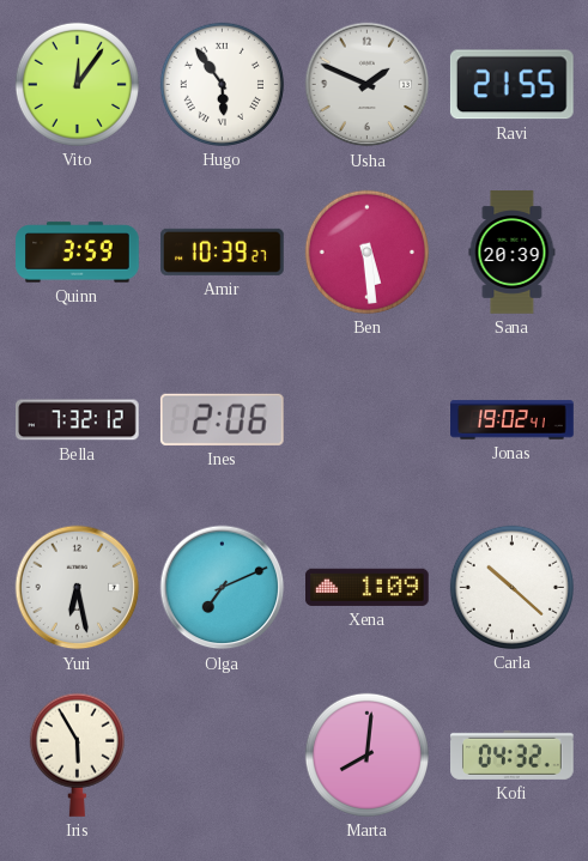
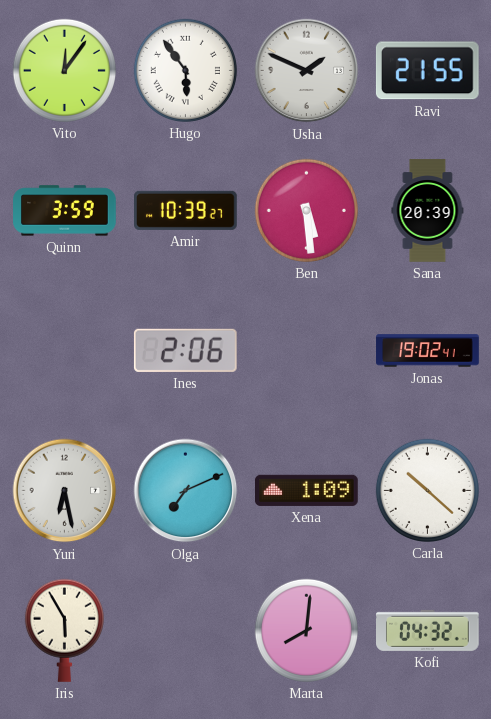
Bella: 7:32 -> none
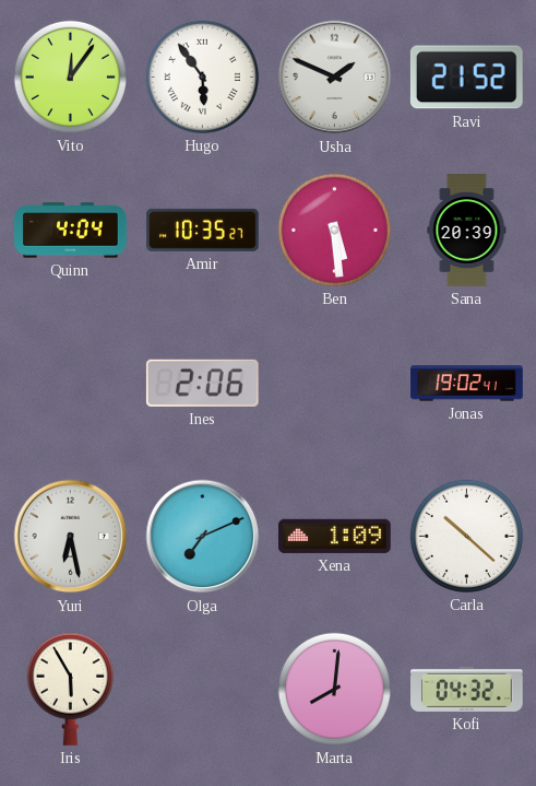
Ravi: 21:55 -> 21:52
Quinn: 3:59 -> 4:04
Amir: 10:39 -> 10:35
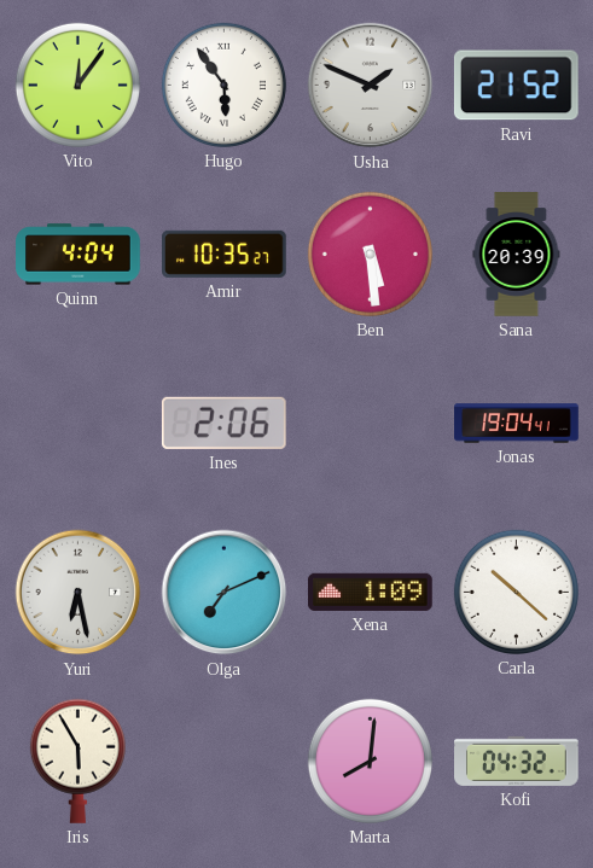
Jonas: 19:02 -> 19:04
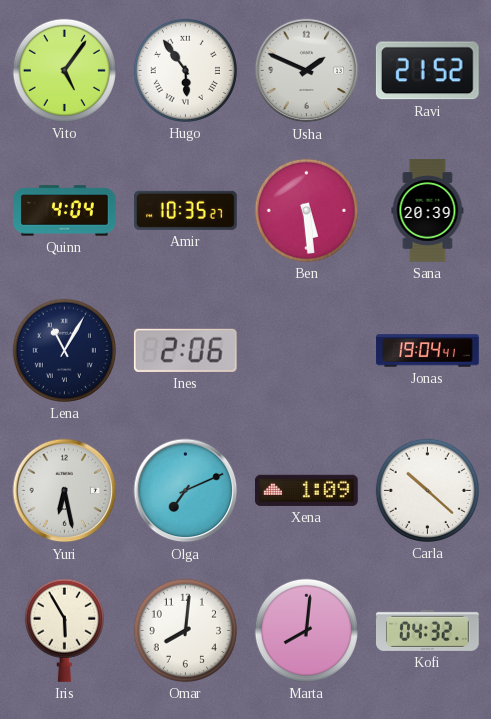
Vito: 12:06 -> 5:06
Lena: none -> 11:05
Omar: none -> 8:01
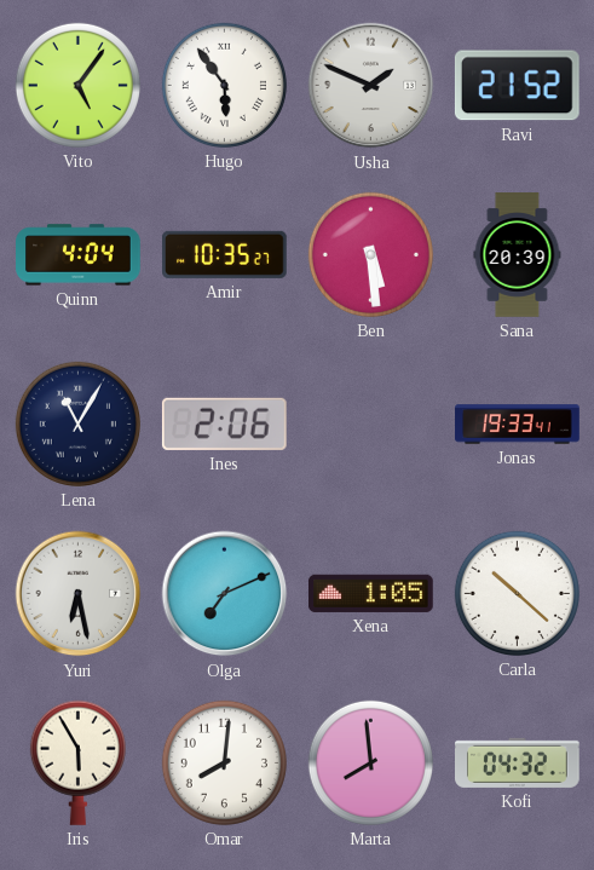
Jonas: 19:04 -> 19:33
Xena: 1:09 -> 1:05
Marta: 8:01 -> 7:59
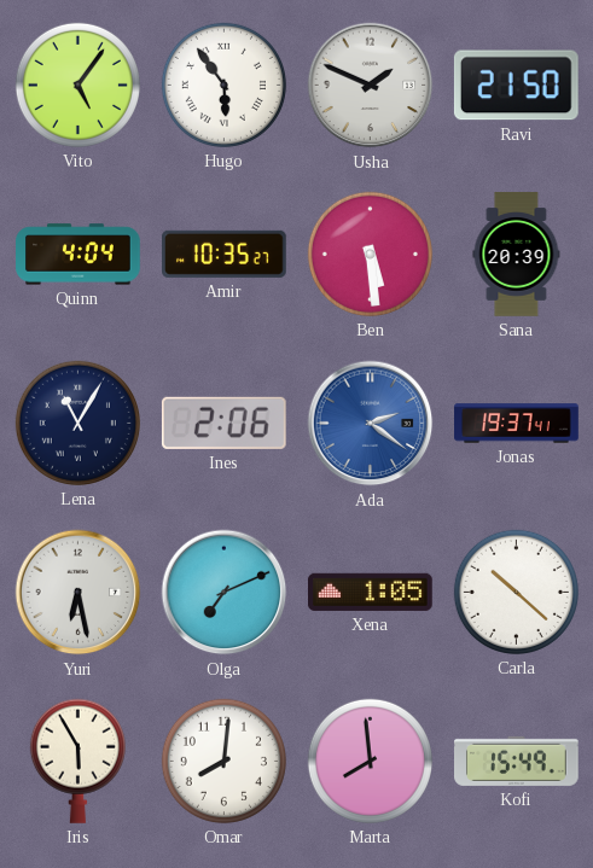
Ravi: 21:52 -> 21:50
Ada: none -> 2:21
Jonas: 19:33 -> 19:37
Kofi: 04:32 -> 15:49
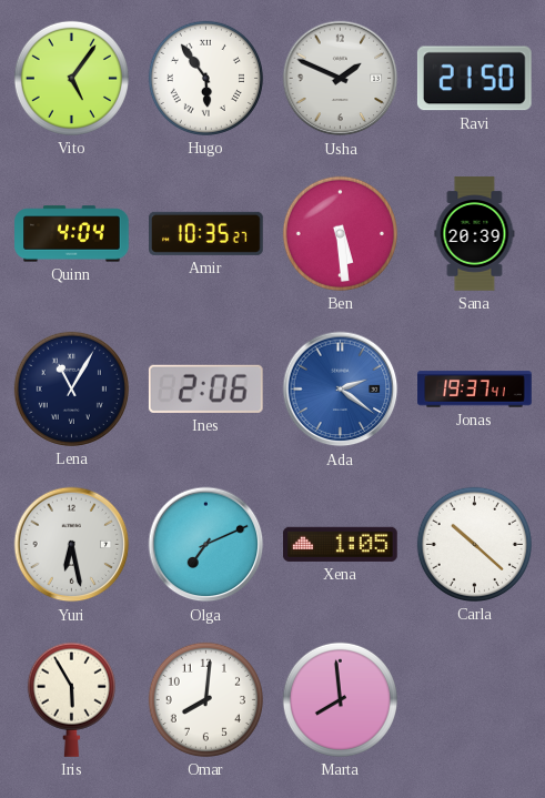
Kofi: 15:49 -> none
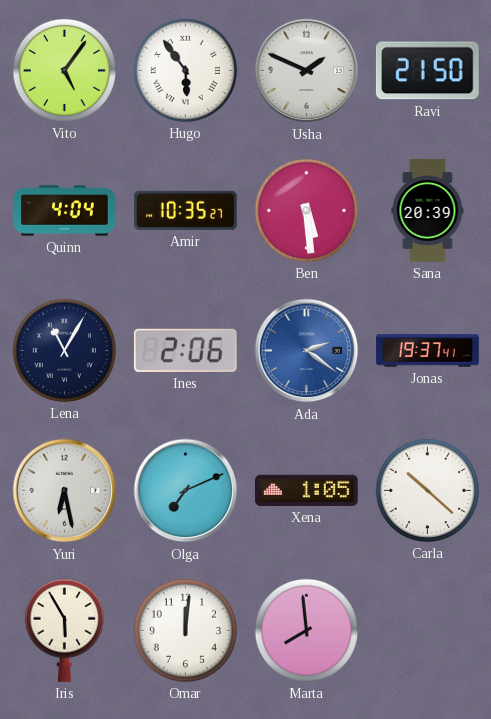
Omar: 8:01 -> 12:01
